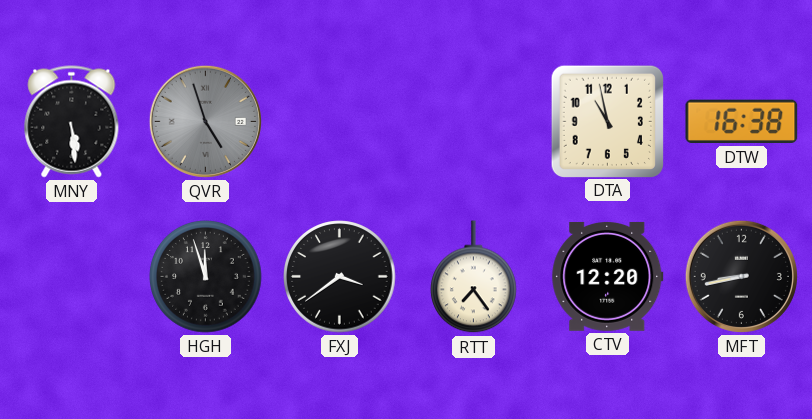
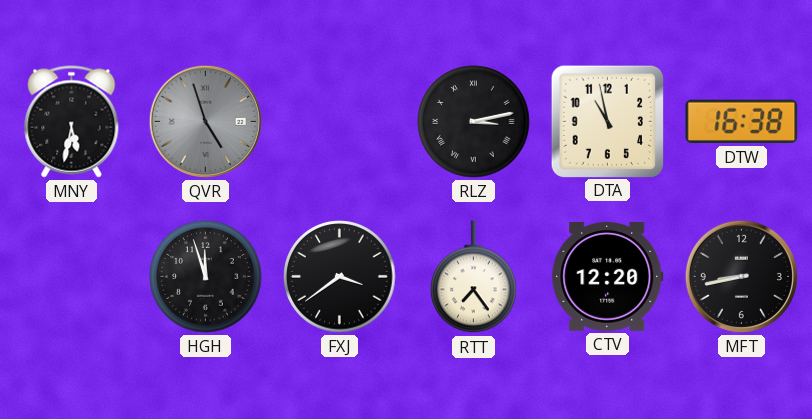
MNY: 5:29 -> 5:32
RLZ: none -> 3:13
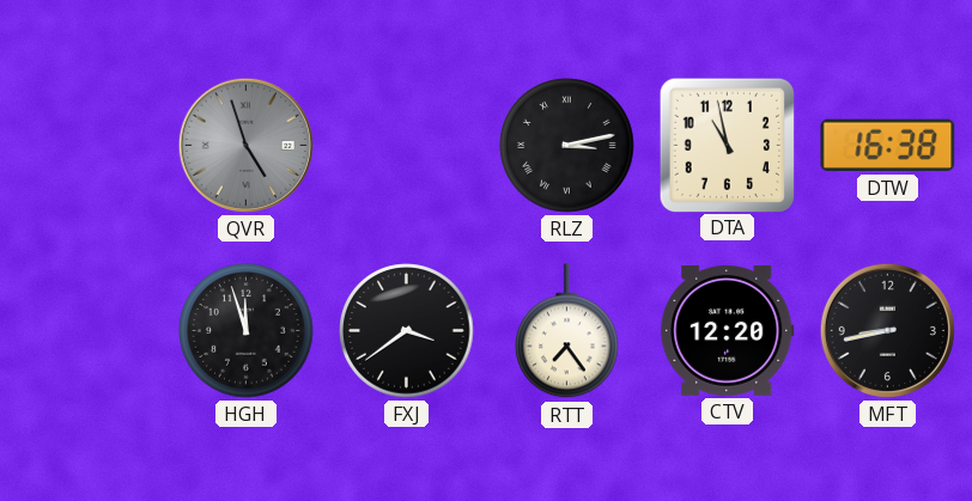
MNY: 5:32 -> none
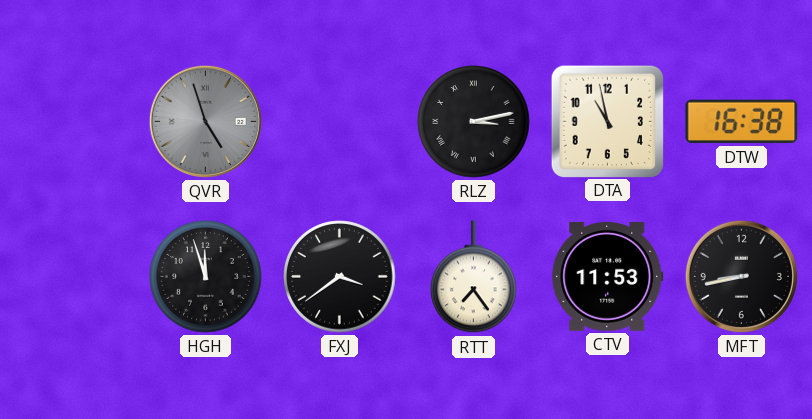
CTV: 12:20 -> 11:53
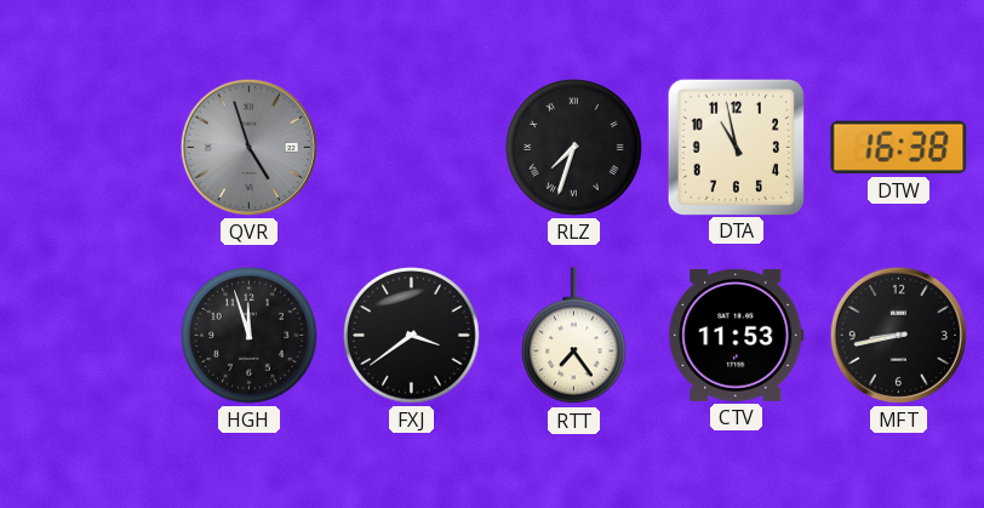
RLZ: 3:13 -> 7:33
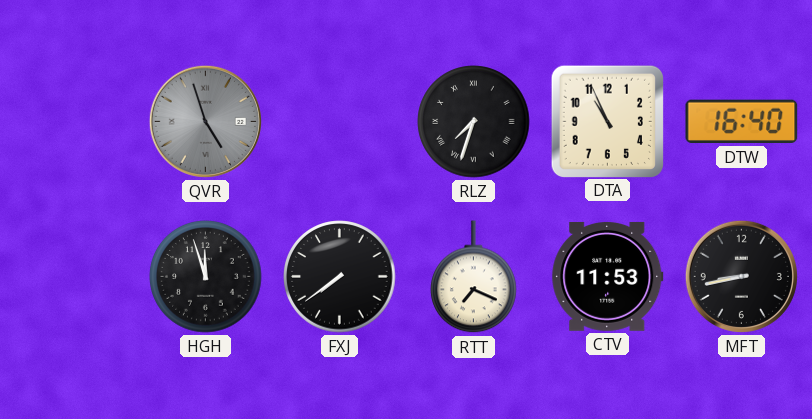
DTA: 10:58 -> 10:56
DTW: 16:38 -> 16:40
FXJ: 3:39 -> 7:39
RTT: 7:24 -> 7:19
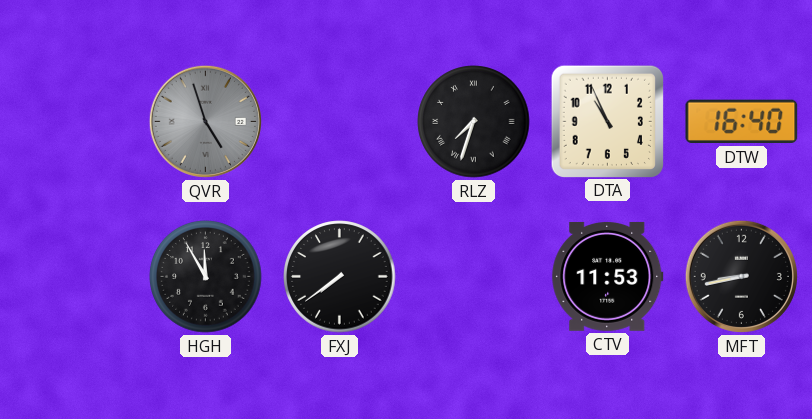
HGH: 11:57 -> 11:55
RTT: 7:19 -> none
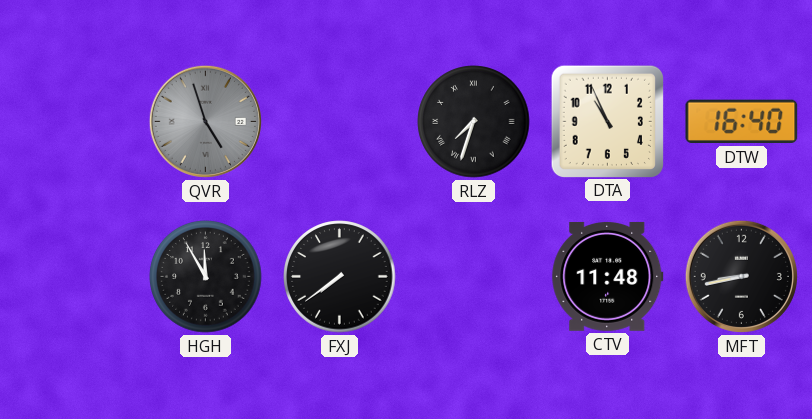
CTV: 11:53 -> 11:48
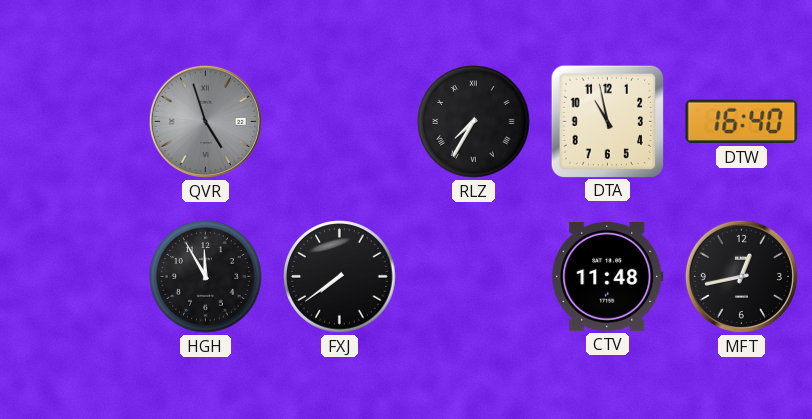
RLZ: 7:33 -> 7:35
DTA: 10:56 -> 10:58
MFT: 8:43 -> 12:43
